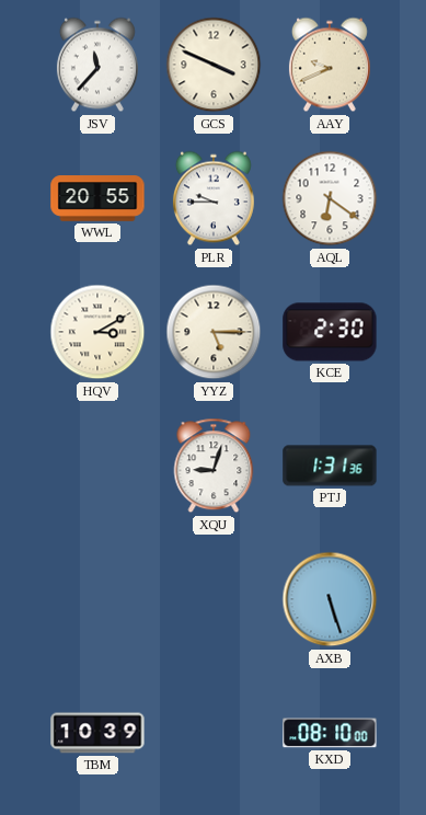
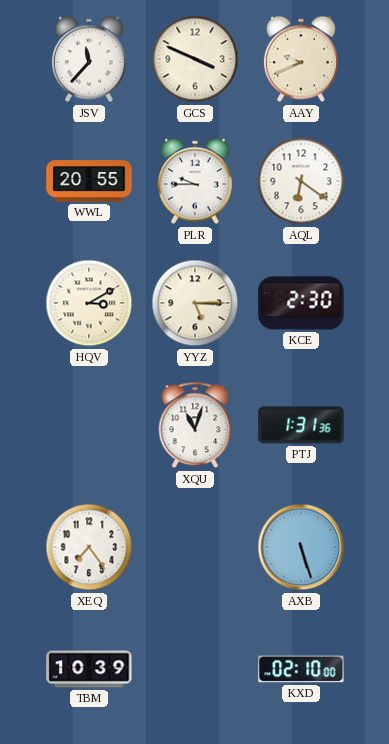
XQU: 9:03 -> 11:03
XEQ: none -> 7:24
KXD: 08:10 -> 02:10
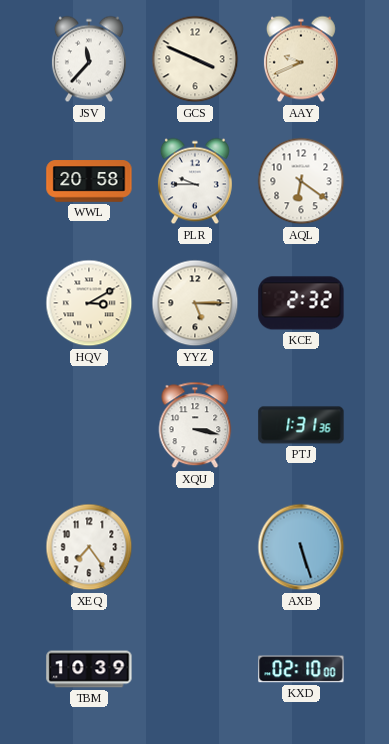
WWL: 20:55 -> 20:58
KCE: 2:30 -> 2:32
XQU: 11:03 -> 3:17
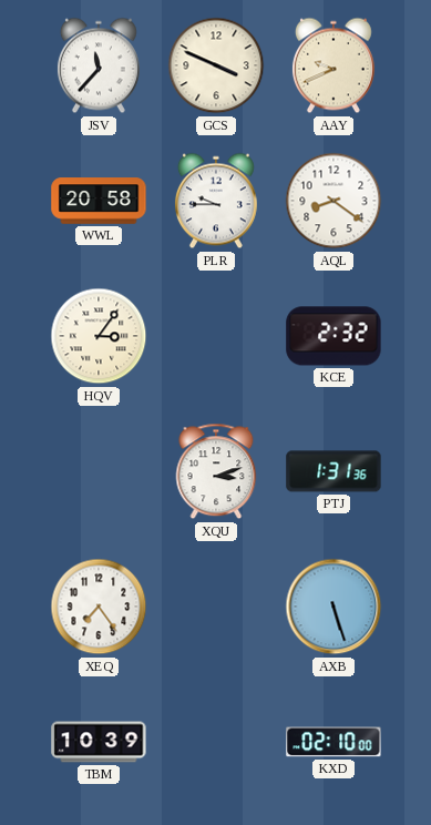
AQL: 6:21 -> 8:21
HQV: 3:10 -> 3:06
YYZ: 5:15 -> none
XQU: 3:17 -> 3:12
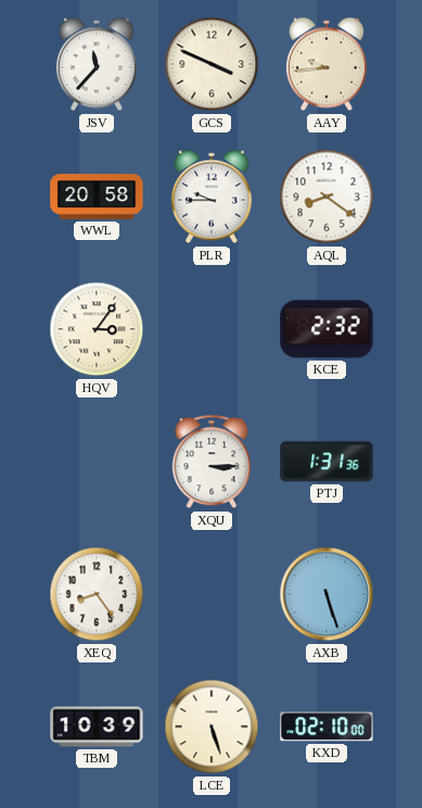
AAY: 9:41 -> 9:44
XQU: 3:12 -> 3:15
XEQ: 7:24 -> 8:24
LCE: none -> 5:27
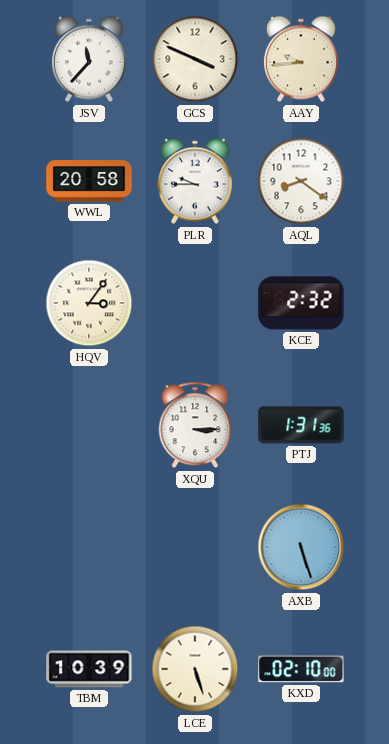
XEQ: 8:24 -> none
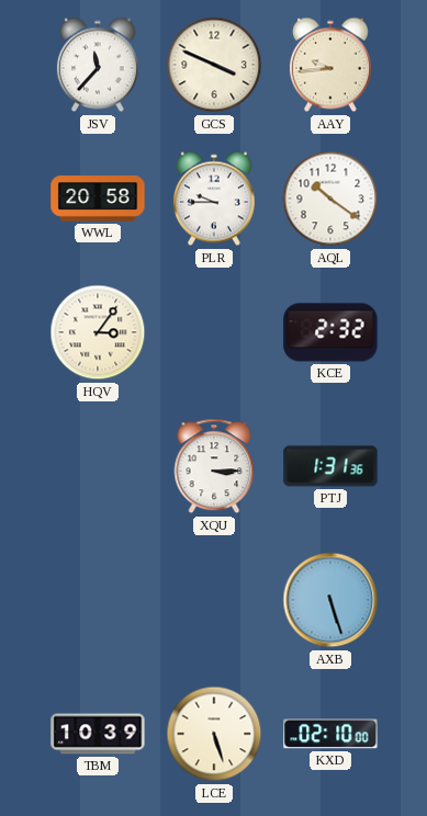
AQL: 8:21 -> 10:21
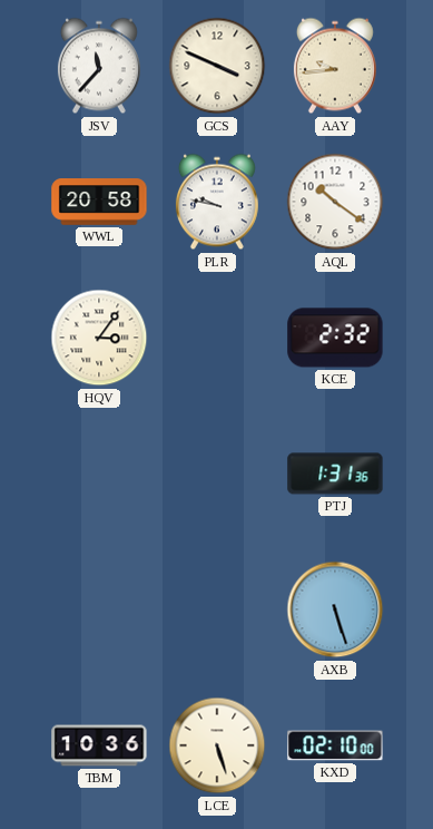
PLR: 9:45 -> 9:47
XQU: 3:15 -> none
TBM: 10:39 -> 10:36
